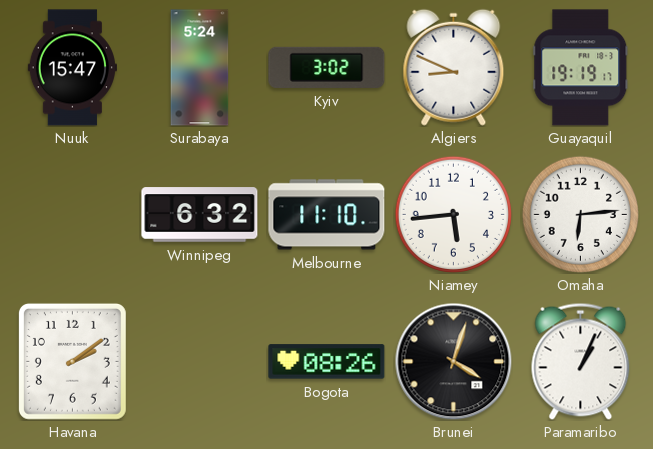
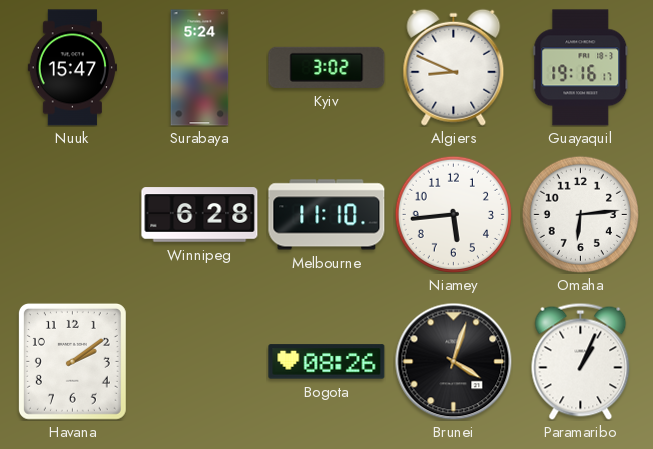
Guayaquil: 19:19 -> 19:16
Winnipeg: 6:32 -> 6:28
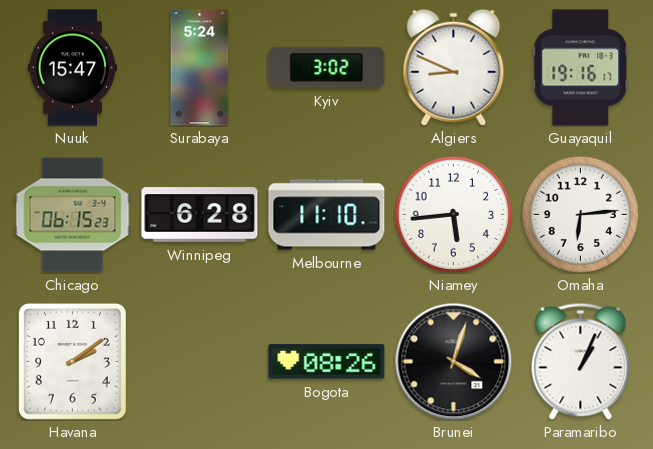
Chicago: none -> 06:15
